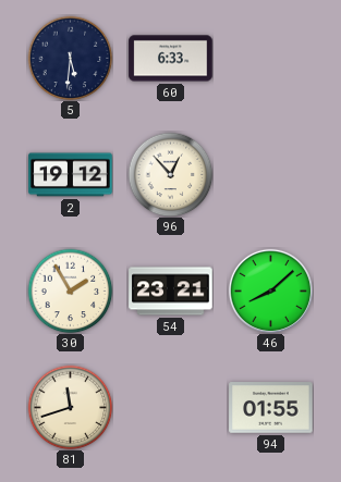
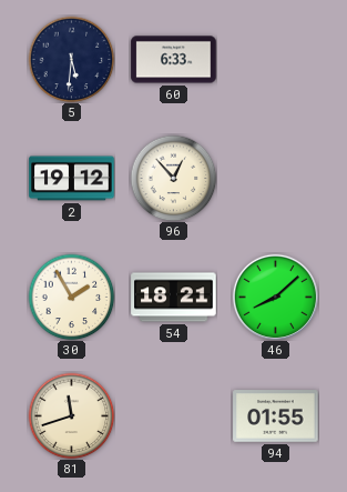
54: 23:21 -> 18:21
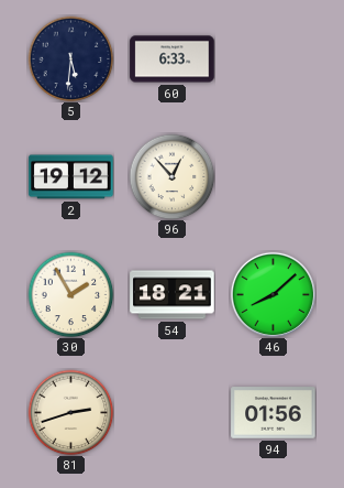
81: 11:42 -> 2:42
94: 01:55 -> 01:56
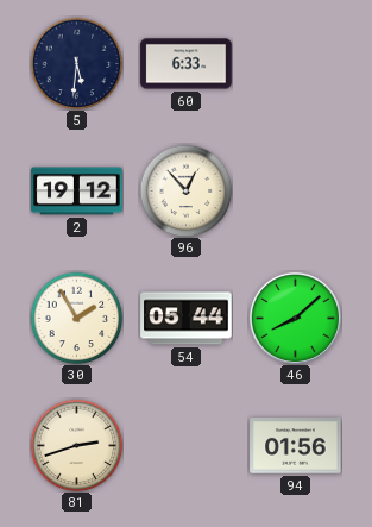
54: 18:21 -> 05:44
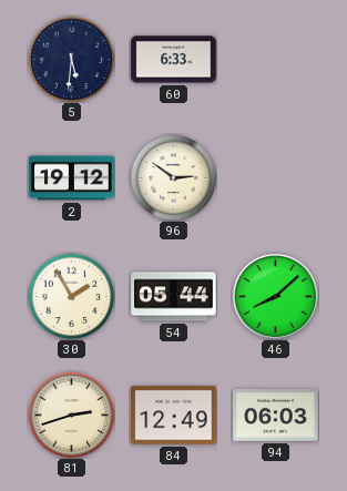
96: 12:53 -> 2:51
84: none -> 12:49
94: 01:56 -> 06:03
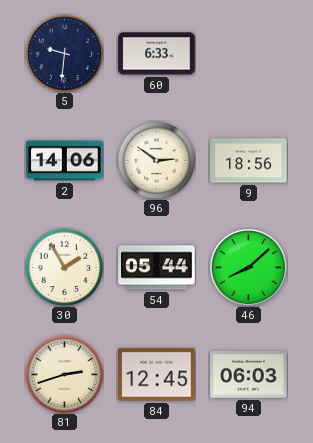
5: 5:31 -> 9:31
2: 19:12 -> 14:06
9: none -> 18:56
84: 12:49 -> 12:45
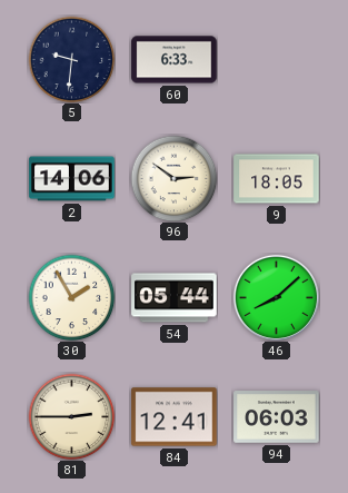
9: 18:56 -> 18:05
81: 2:42 -> 2:45
84: 12:45 -> 12:41
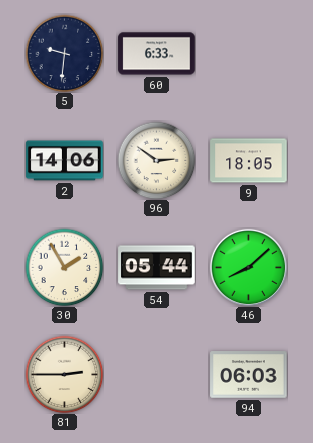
84: 12:41 -> none
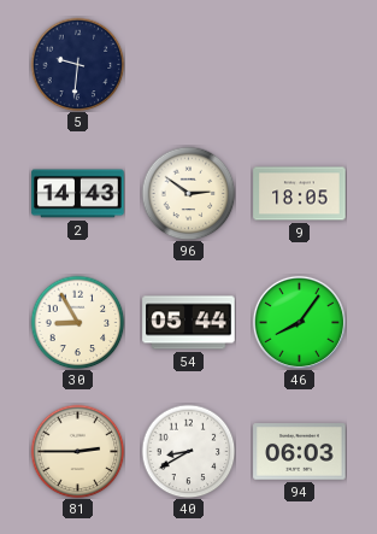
60: 6:33 -> none
2: 14:06 -> 14:43
30: 1:55 -> 8:55
46: 8:08 -> 8:06
40: none -> 8:40
